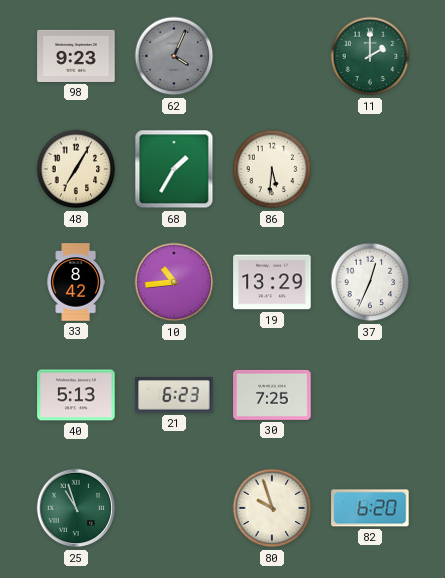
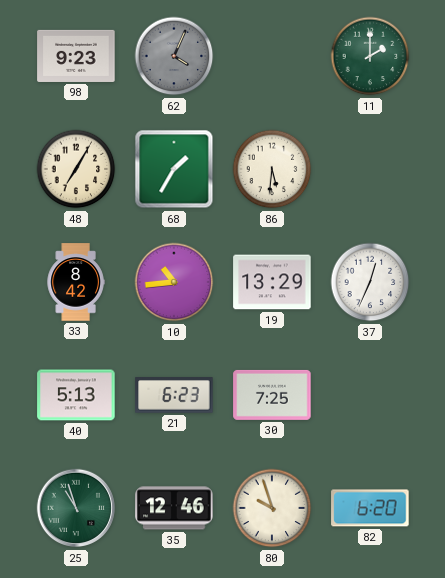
35: none -> 12:46
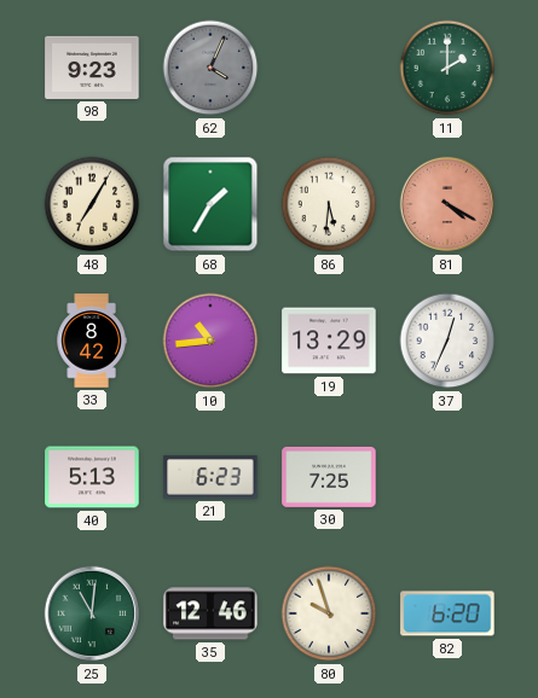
81: none -> 4:20
25: 10:57 -> 11:01
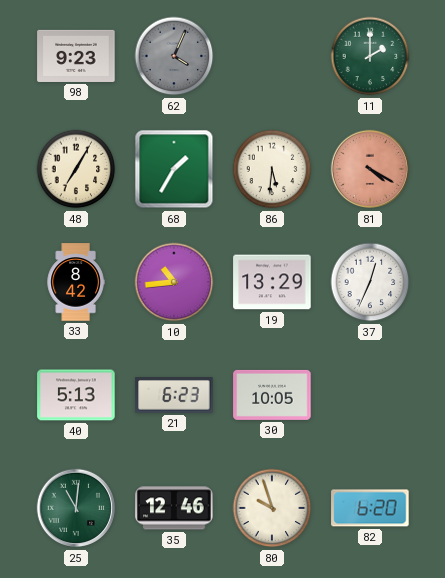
30: 7:25 -> 10:05
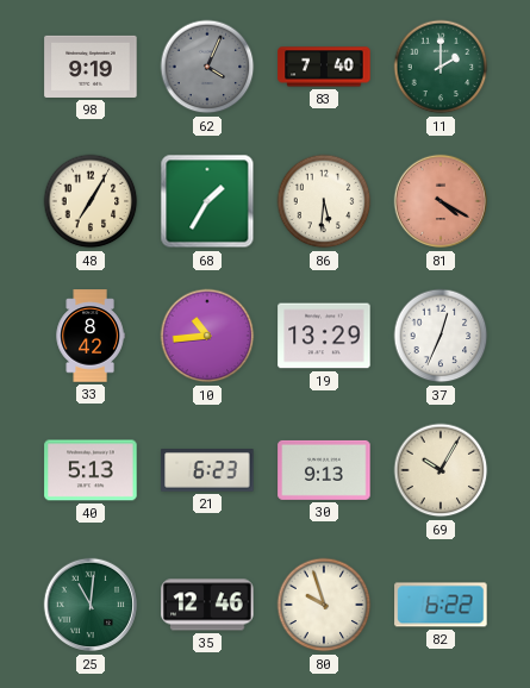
98: 9:23 -> 9:19
83: none -> 7:40
30: 10:05 -> 9:13
69: none -> 10:05
82: 6:20 -> 6:22
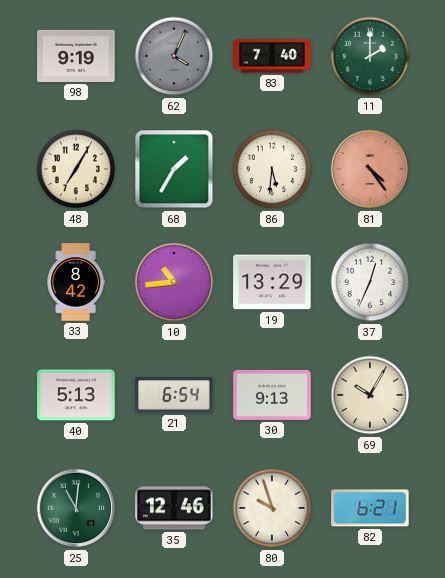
81: 4:20 -> 4:24
21: 6:23 -> 6:54
82: 6:22 -> 6:21
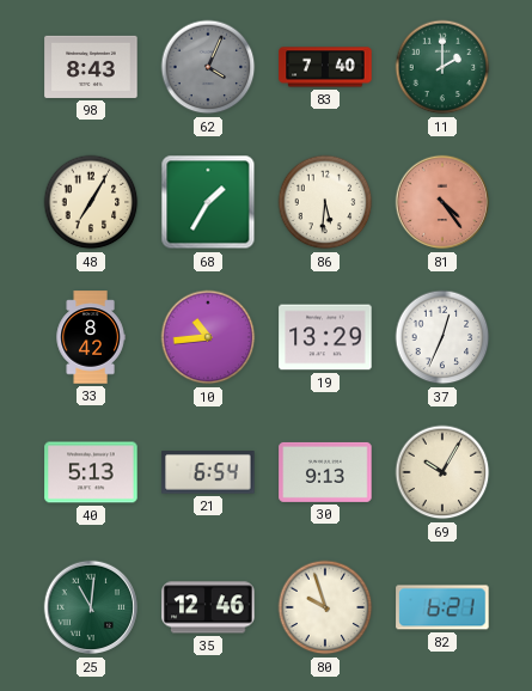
98: 9:19 -> 8:43
